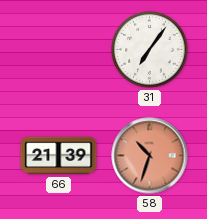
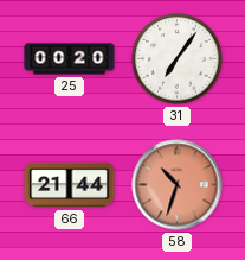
25: none -> 00:20
66: 21:39 -> 21:44
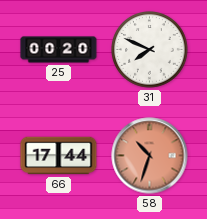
31: 7:06 -> 7:49
66: 21:44 -> 17:44
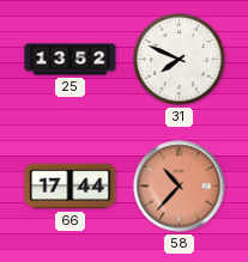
25: 00:20 -> 13:52
58: 10:33 -> 10:37
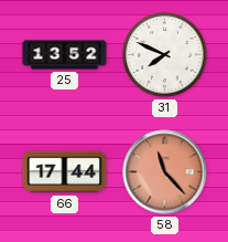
58: 10:37 -> 11:23
